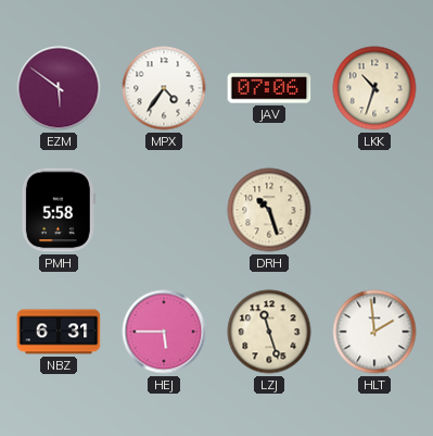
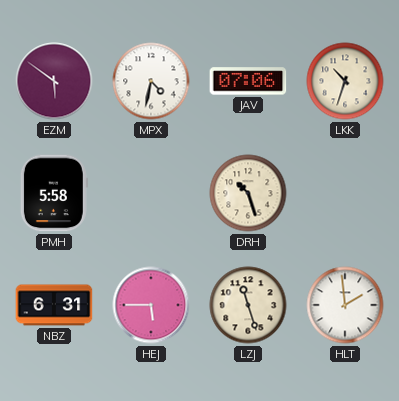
MPX: 4:36 -> 4:32
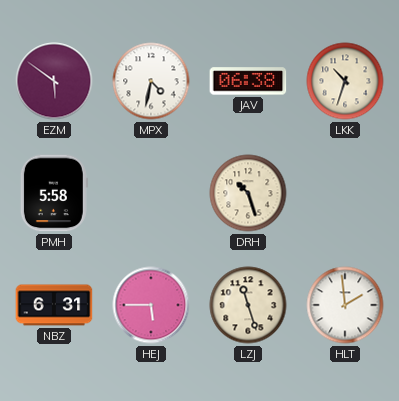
JAV: 07:06 -> 06:38
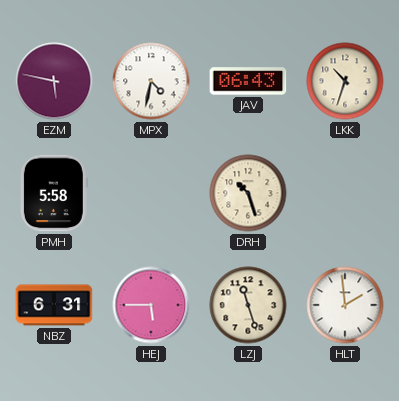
EZM: 5:51 -> 5:47
JAV: 06:38 -> 06:43
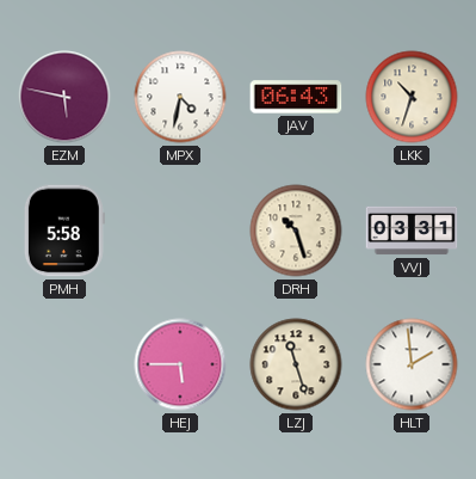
VVJ: none -> 03:31
NBZ: 6:31 -> none
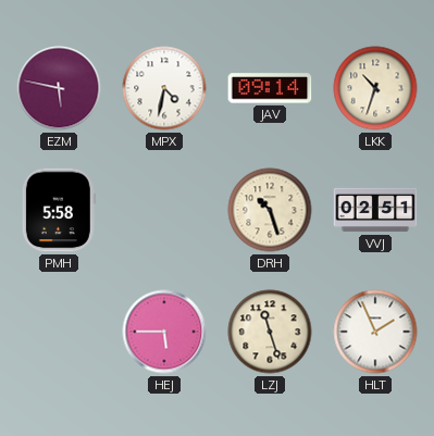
JAV: 06:43 -> 09:14
VVJ: 03:31 -> 02:51
HLT: 1:59 -> 1:56
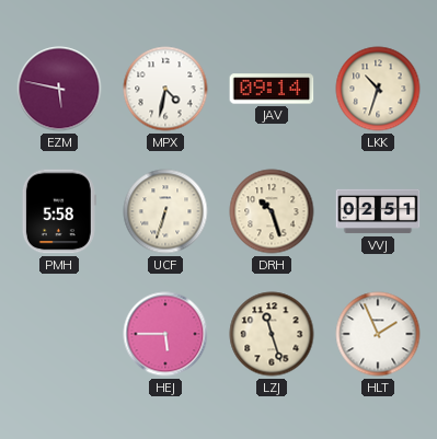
UCF: none -> 6:33
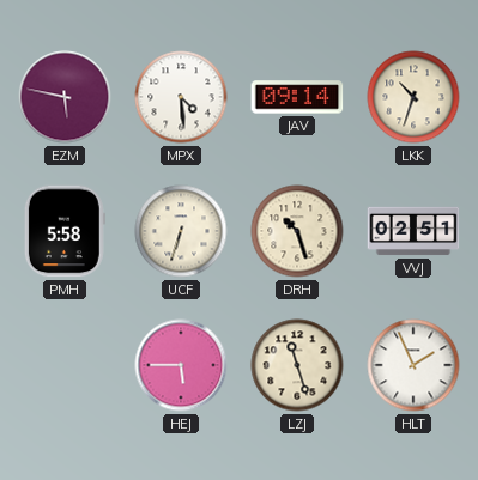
MPX: 4:32 -> 4:29
